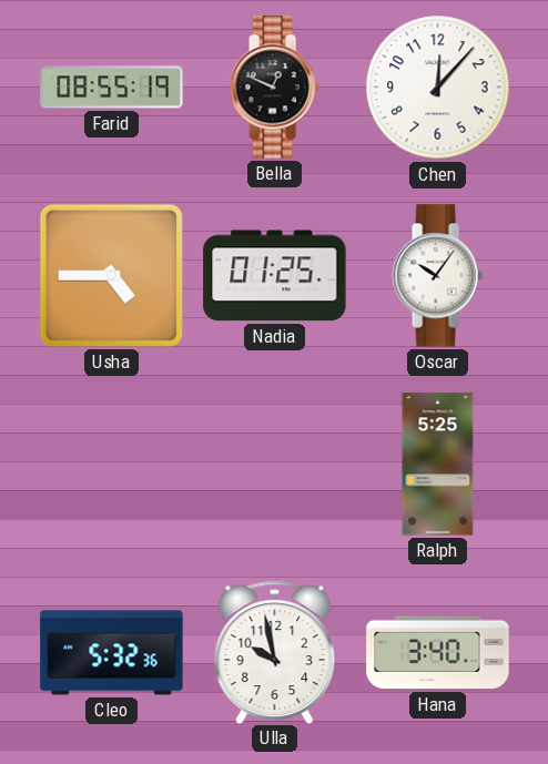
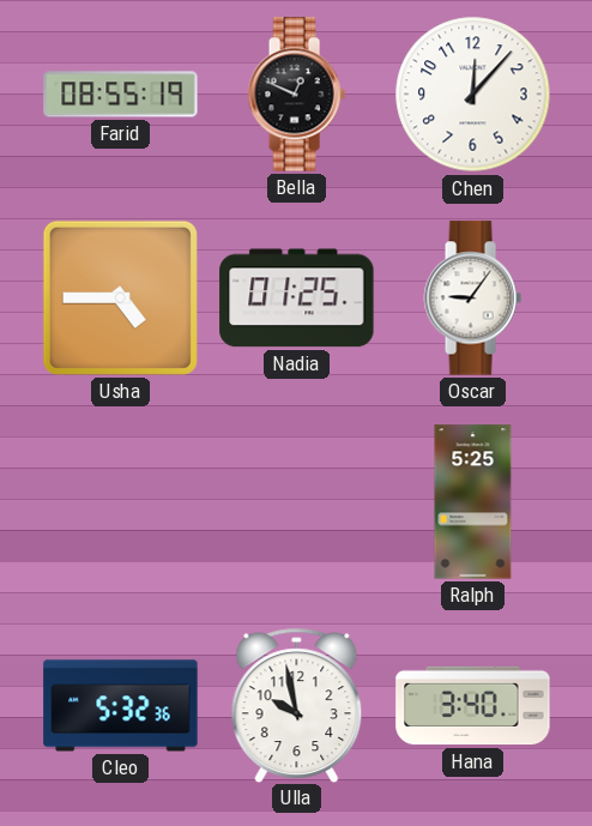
Oscar: 10:06 -> 9:06
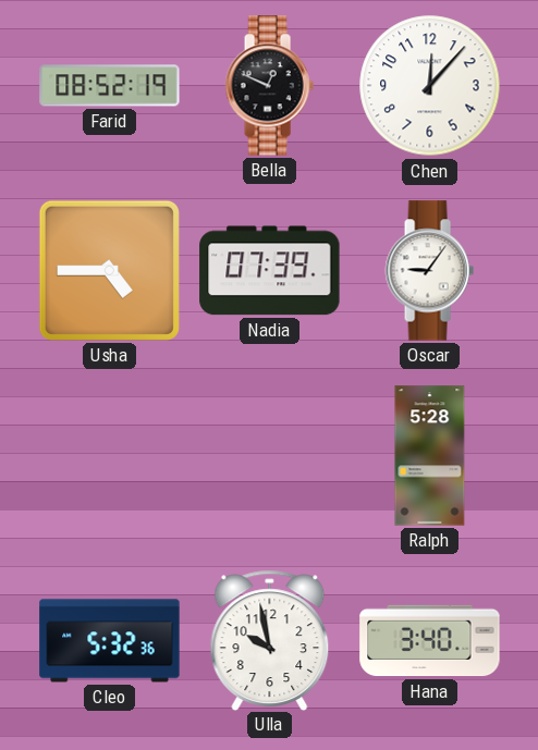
Farid: 08:55 -> 08:52
Nadia: 01:25 -> 07:39
Ralph: 5:25 -> 5:28
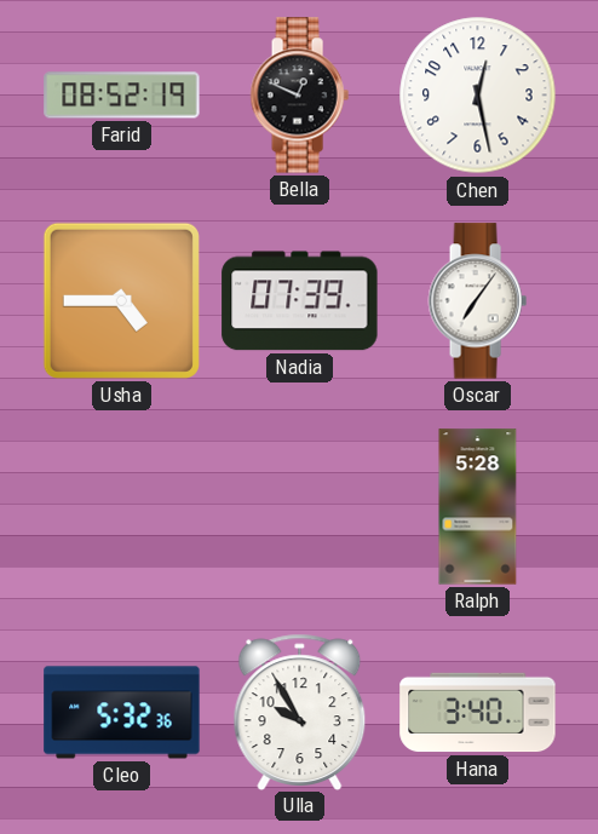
Chen: 12:07 -> 12:28
Oscar: 9:06 -> 7:06
Ulla: 9:58 -> 9:55
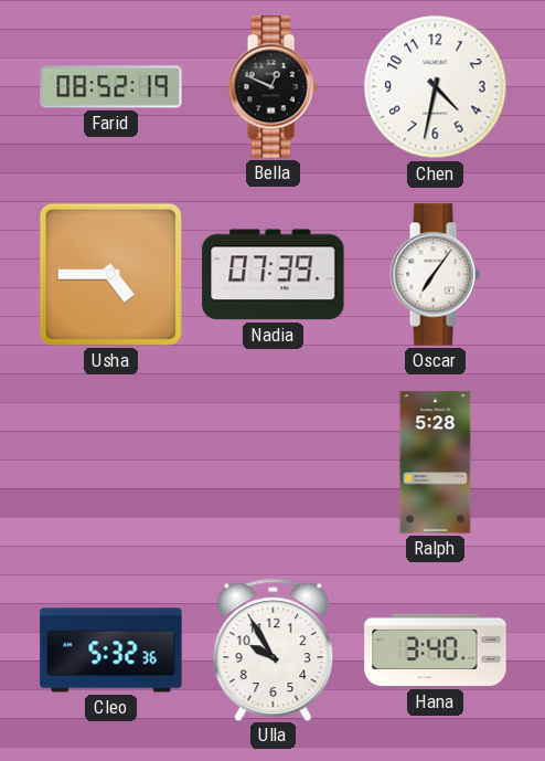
Chen: 12:28 -> 4:32
